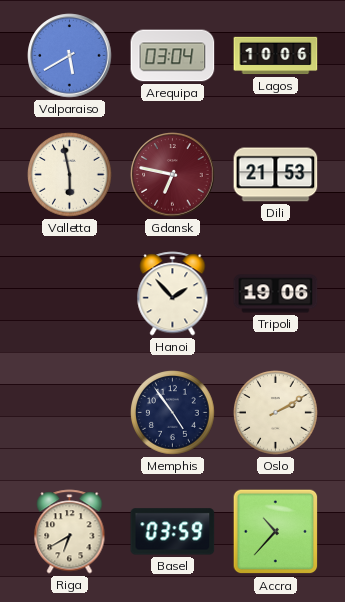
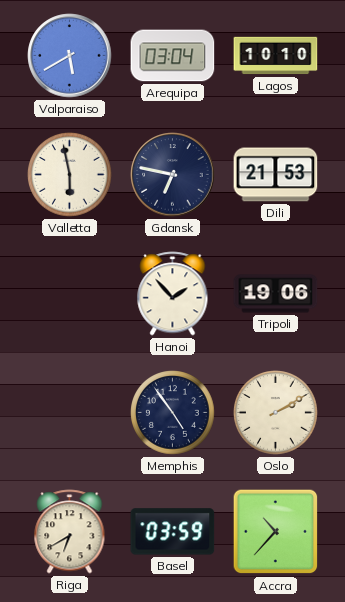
Lagos: 10:06 -> 10:10
Gdansk dial: burgundy -> navy
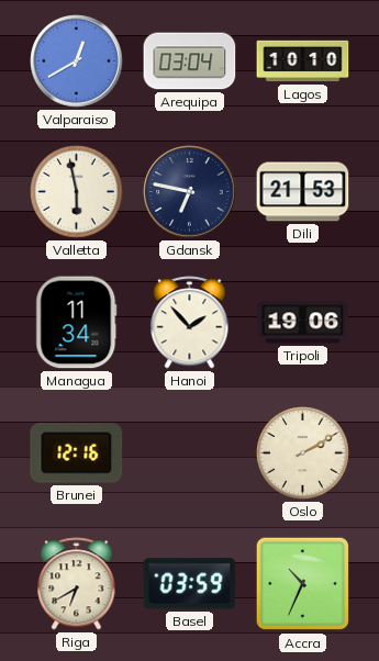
Valparaiso: 5:40 -> 12:40
Managua: none -> 11:34
Brunei: none -> 12:16
Memphis: 4:54 -> none
Accra: 10:37 -> 10:34
